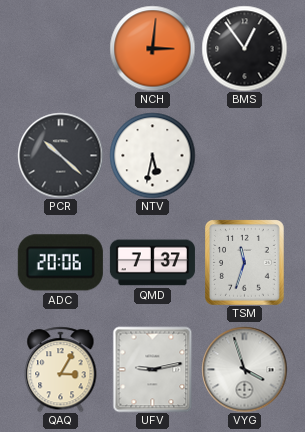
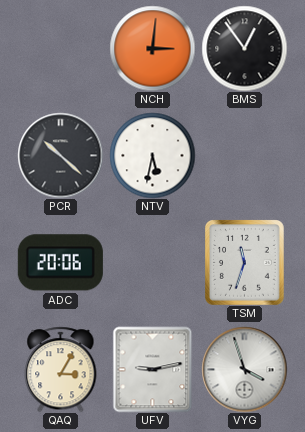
QMD: 7:37 -> none
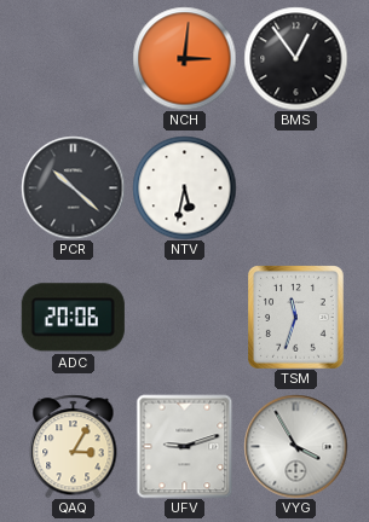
UFV: 9:13 -> 9:12
VYG: 3:57 -> 3:55
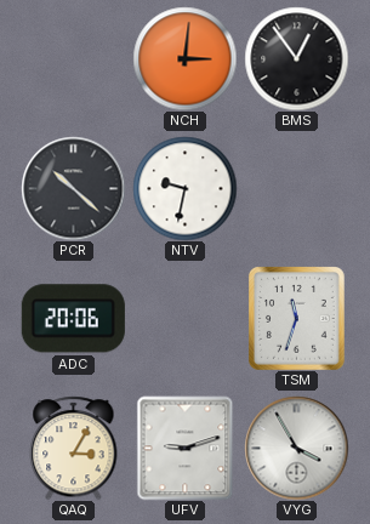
NTV: 5:32 -> 9:32
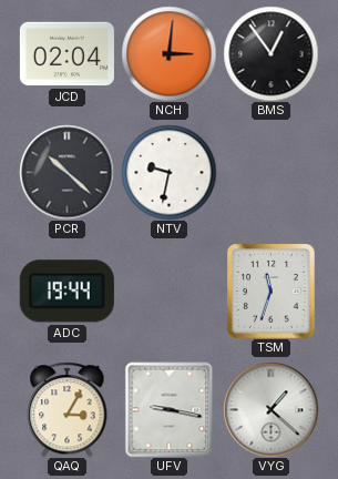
JCD: none -> 02:04
ADC: 20:06 -> 19:44
UFV: 9:12 -> 9:17
VYG: 3:55 -> 1:22
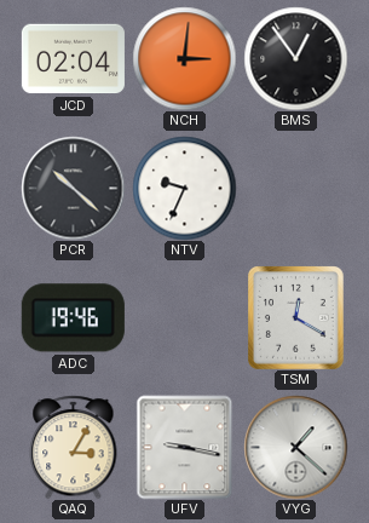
NTV: 9:32 -> 9:34
ADC: 19:44 -> 19:46
TSM: 11:33 -> 12:20
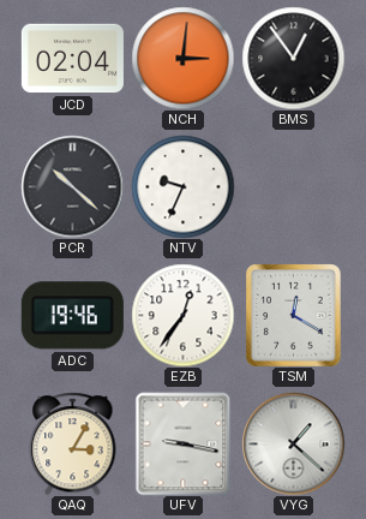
EZB: none -> 12:36
